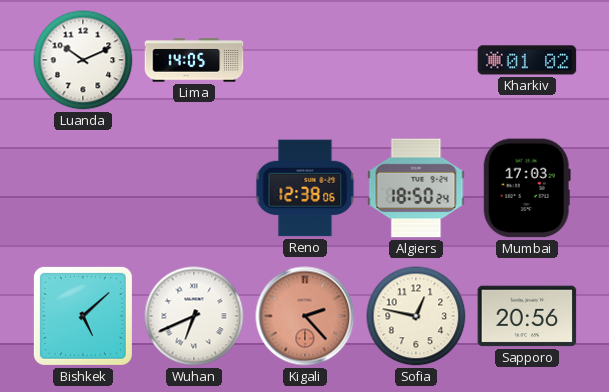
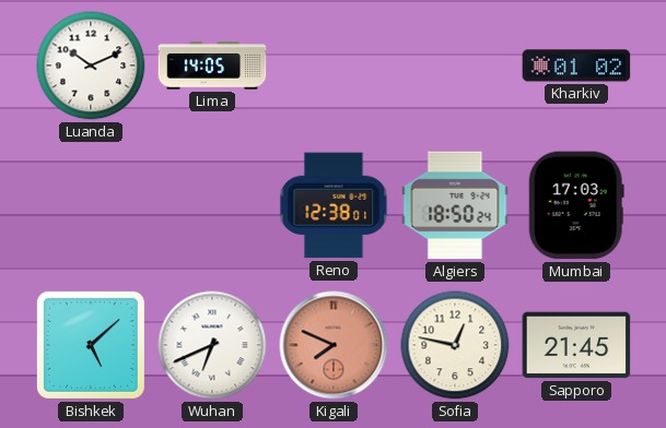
Reno: 12:38:06 -> 12:38:01
Kigali: 2:23 -> 7:49
Sapporo: 20:56 -> 21:45
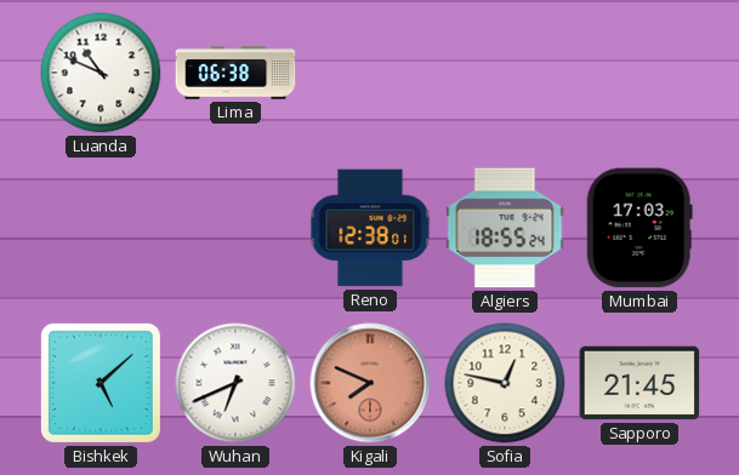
Luanda: 10:11 -> 10:49
Lima: 14:05 -> 06:38
Kharkiv: 01:02 -> none
Algiers: 18:50 -> 18:55
